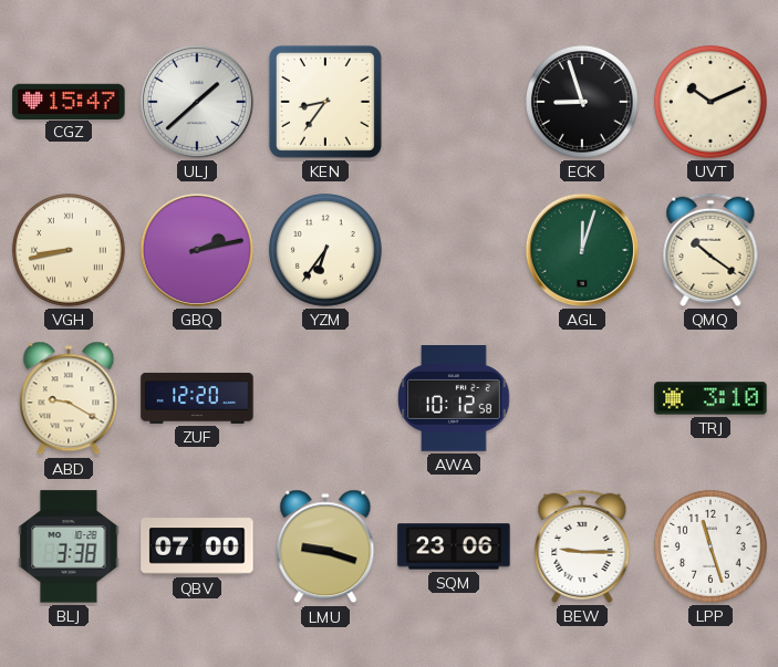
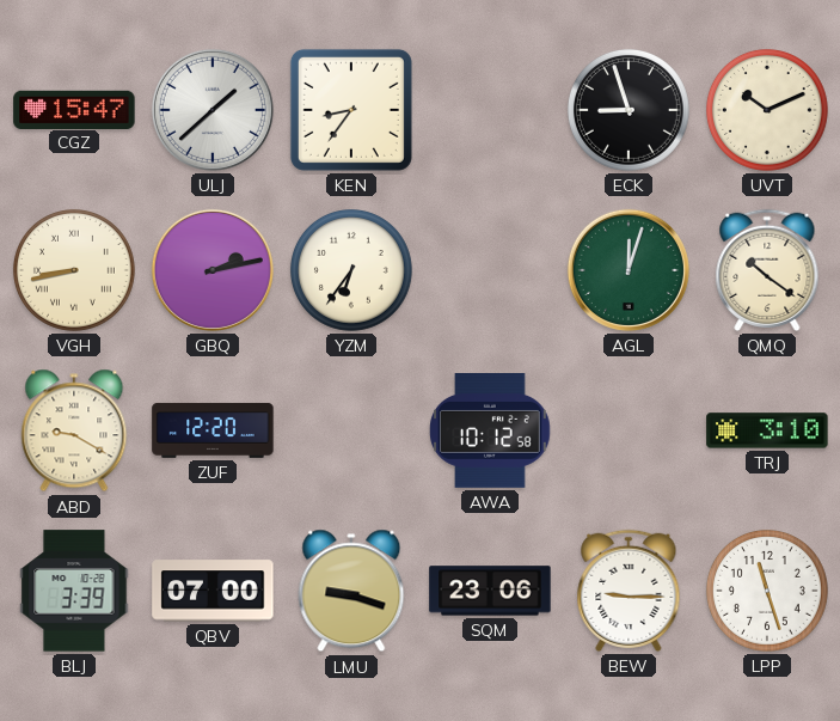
BLJ: 3:38 -> 3:39
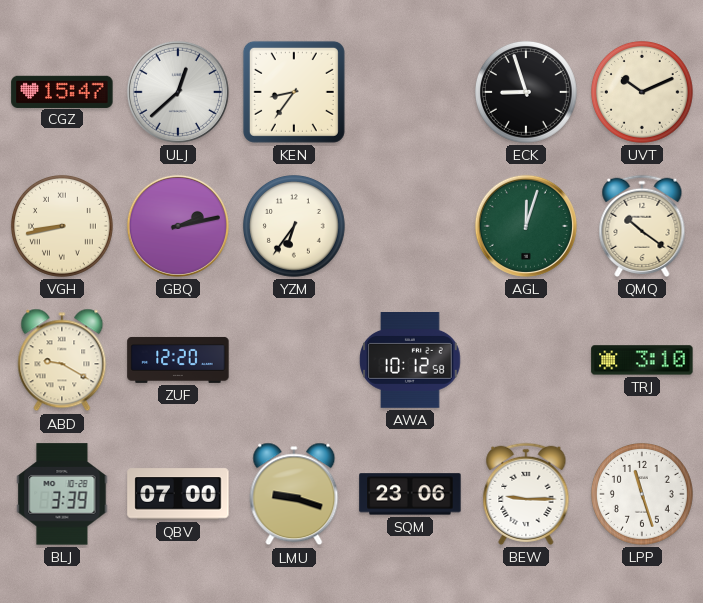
ULJ: 1:38 -> 12:38
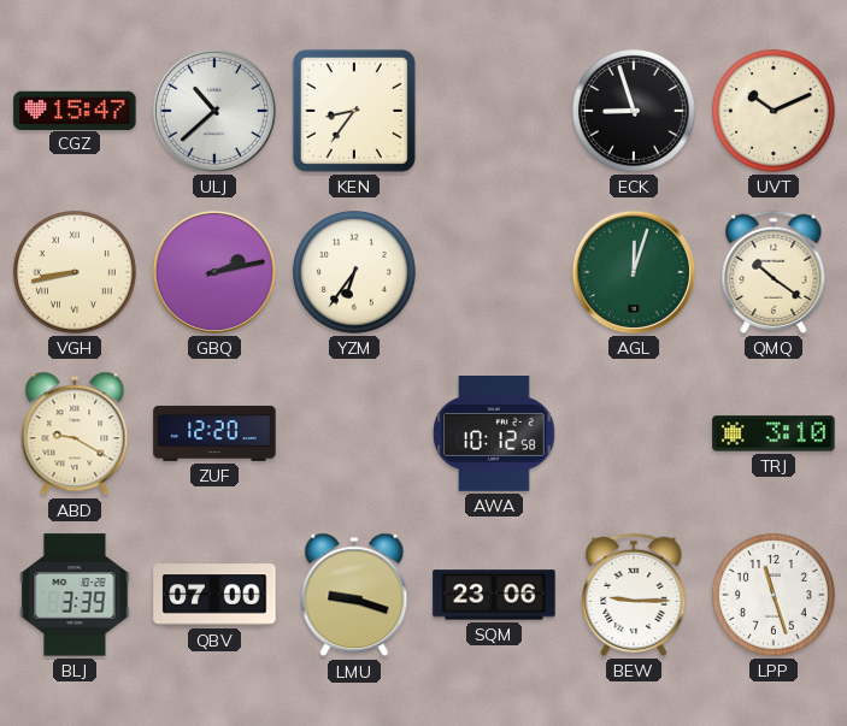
ULJ: 12:38 -> 10:38
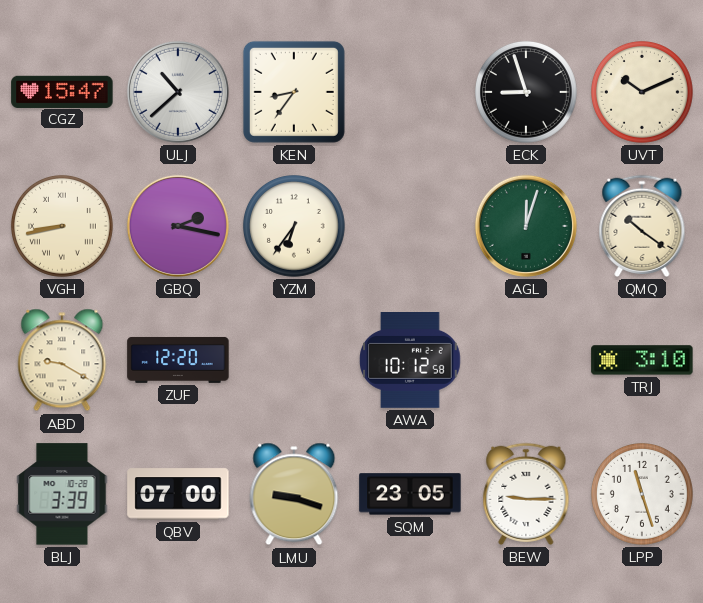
GBQ: 2:13 -> 2:17
SQM: 23:06 -> 23:05
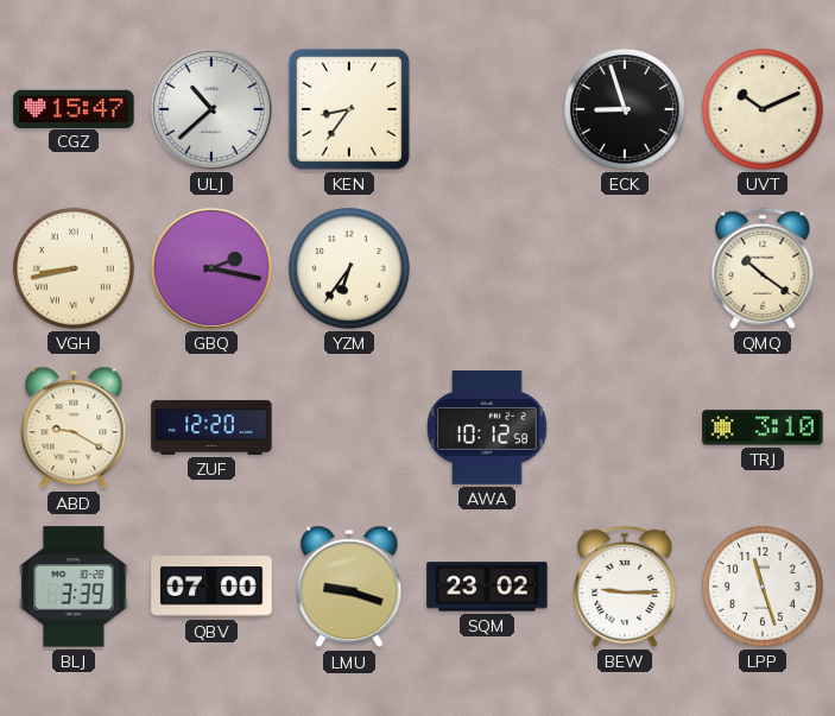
AGL: 12:03 -> none
SQM: 23:05 -> 23:02
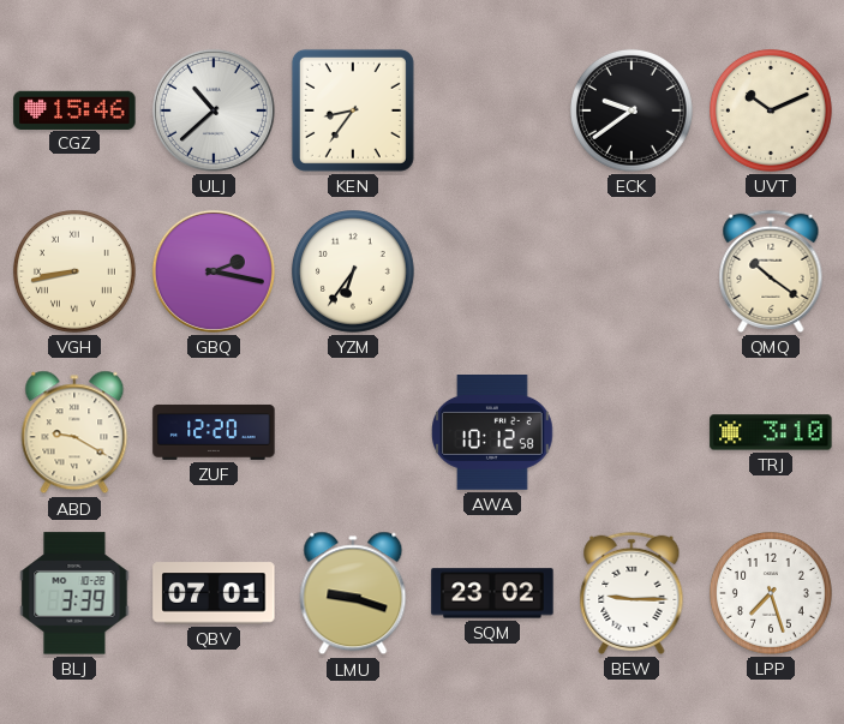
CGZ: 15:47 -> 15:46
ECK: 8:57 -> 9:39
QBV: 07:00 -> 07:01
LPP: 11:27 -> 7:27
